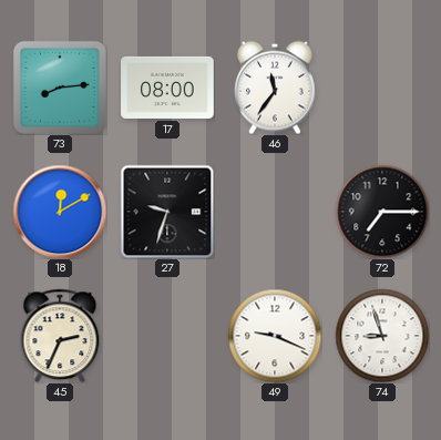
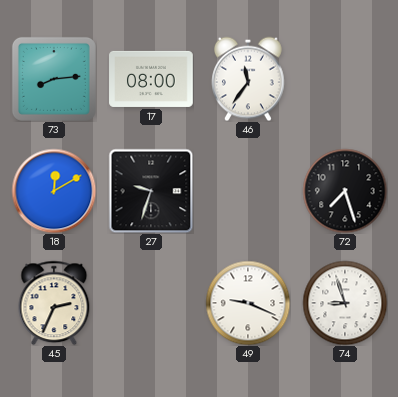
72: 7:15 -> 7:27
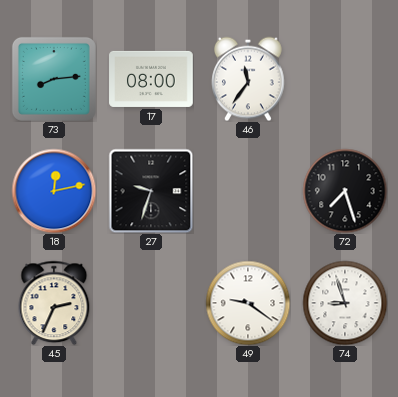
18: 12:10 -> 12:13
49: 9:19 -> 9:21
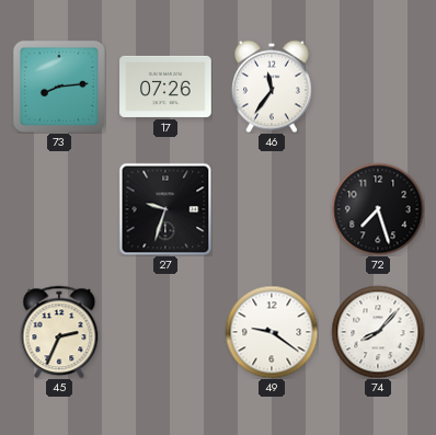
17: 08:00 -> 07:26
18: 12:13 -> none
74: 8:57 -> 8:07
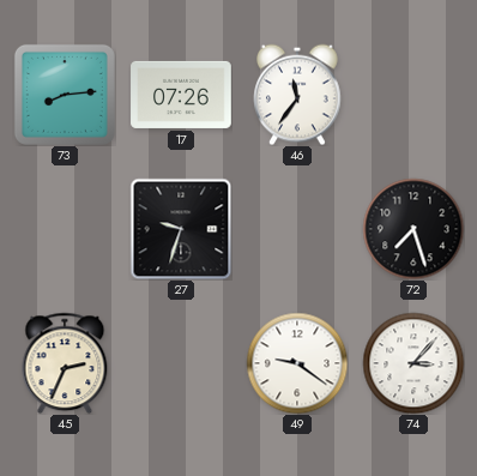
74: 8:07 -> 3:07
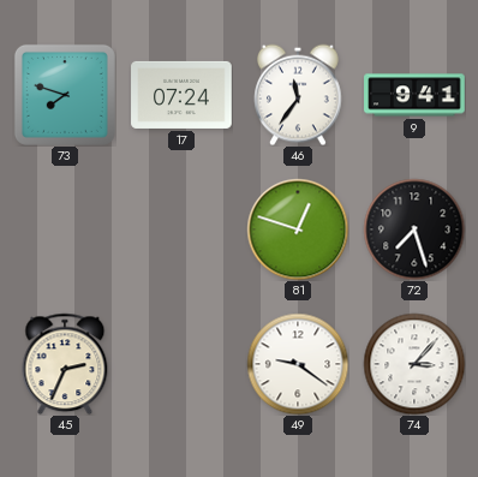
73: 8:14 -> 7:48
17: 07:26 -> 07:24
9: none -> 9:41
27: 9:33 -> none
81: none -> 12:48
